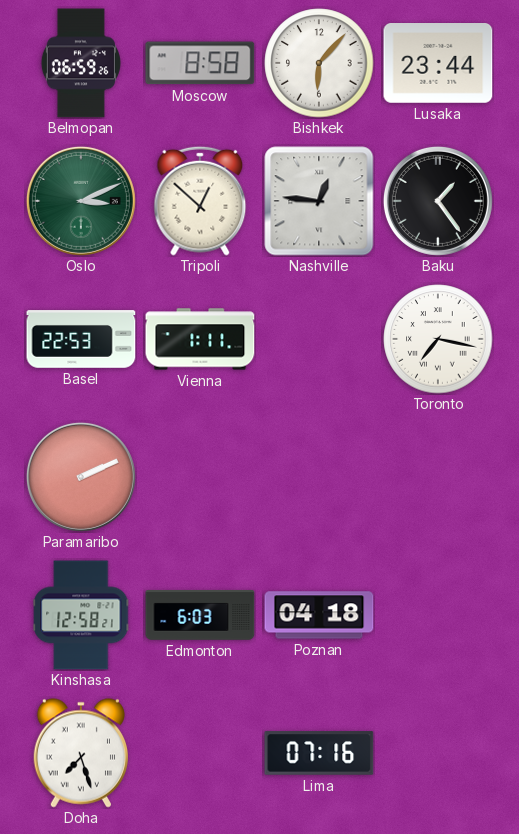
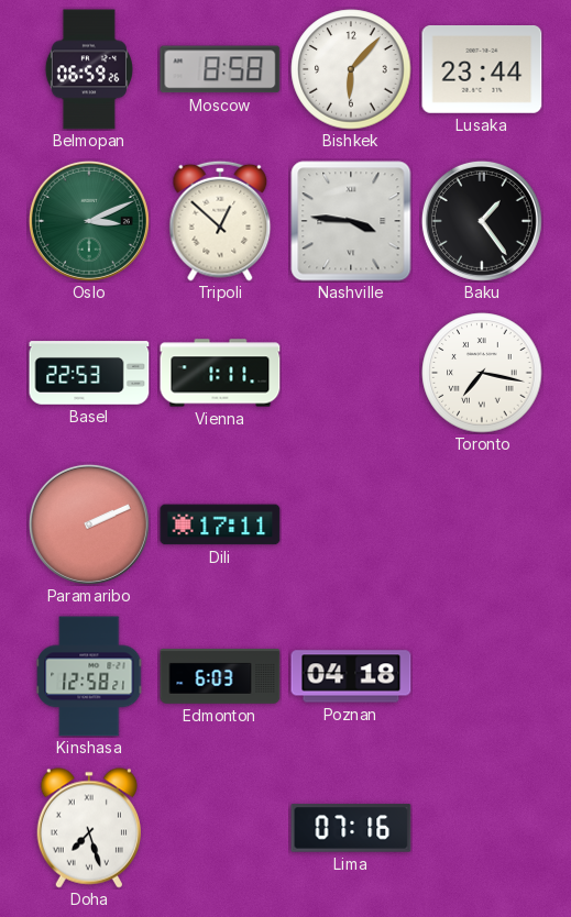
Nashville: 12:46 -> 3:46
Dili: none -> 17:11
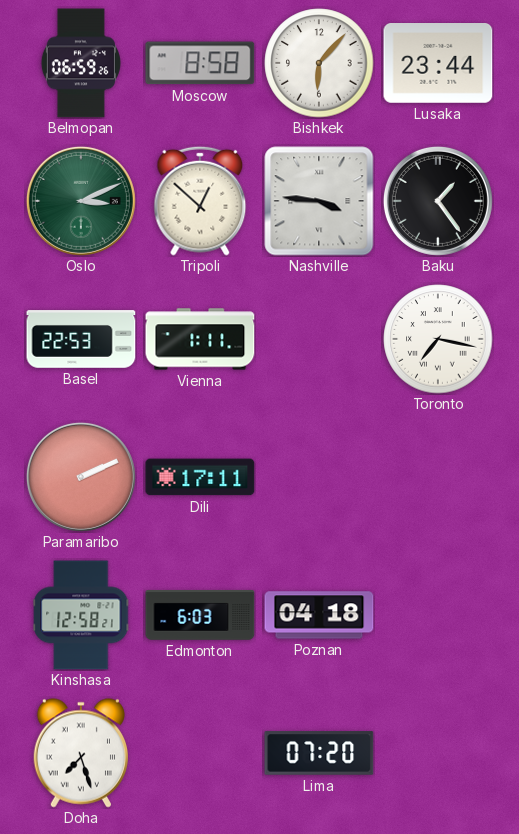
Lima: 07:16 -> 07:20
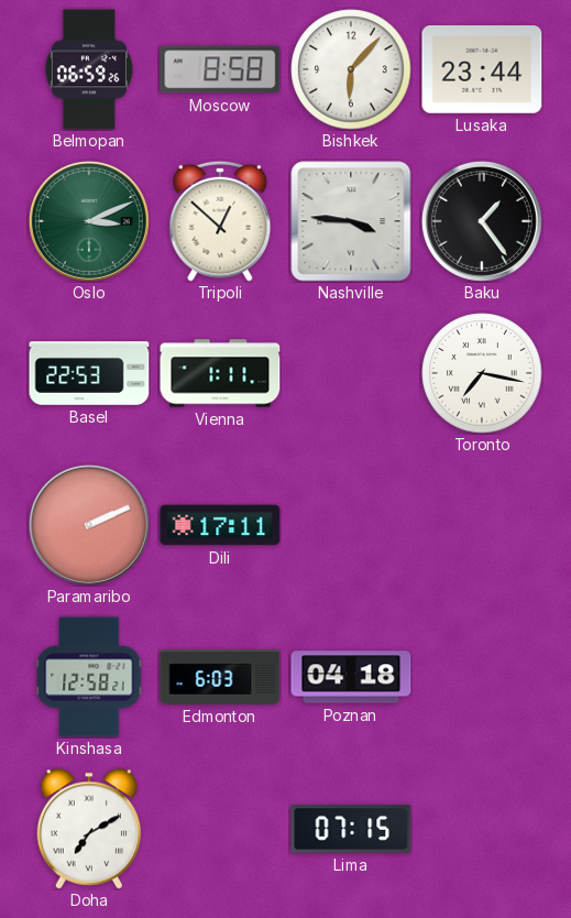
Doha: 7:27 -> 7:10
Lima: 07:20 -> 07:15
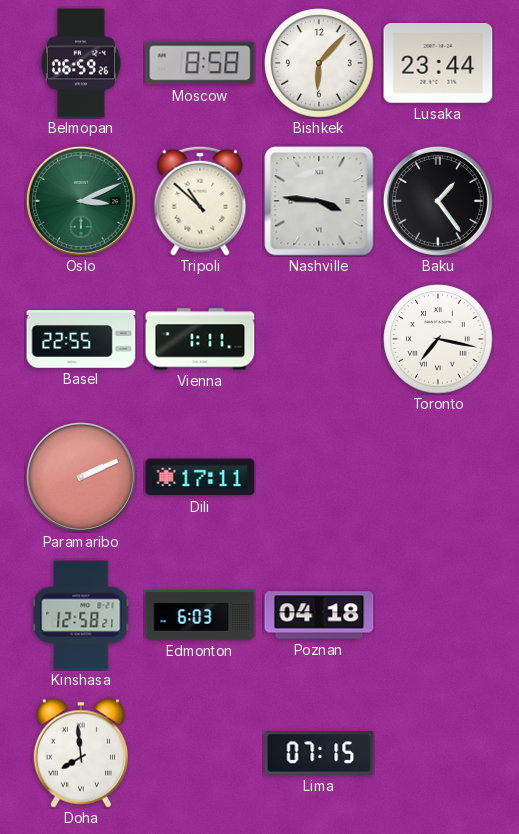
Tripoli: 12:52 -> 10:52
Basel: 22:53 -> 22:55
Doha: 7:10 -> 7:59
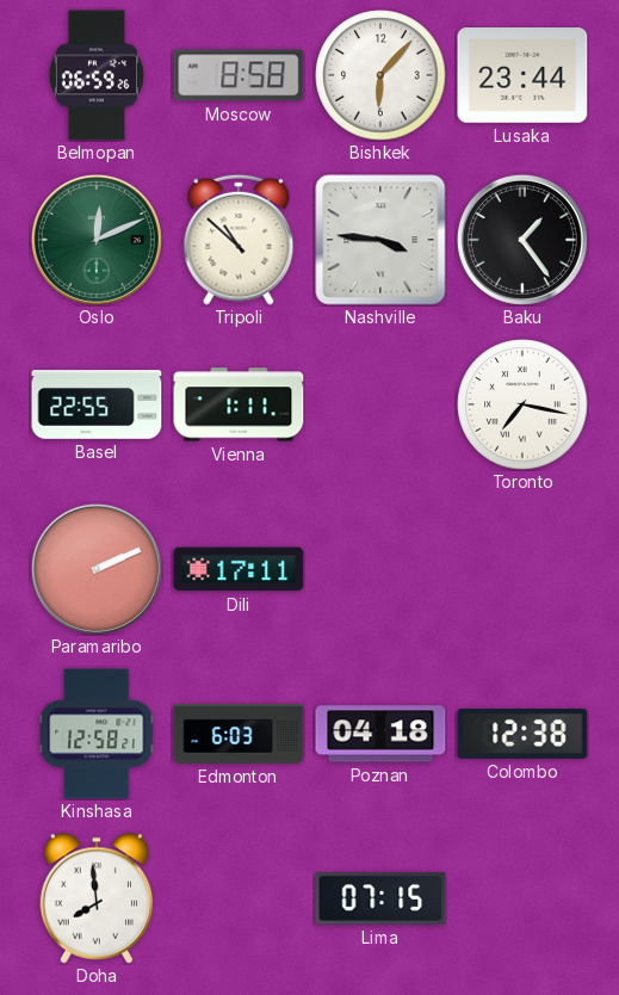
Oslo: 3:11 -> 12:11
Colombo: none -> 12:38
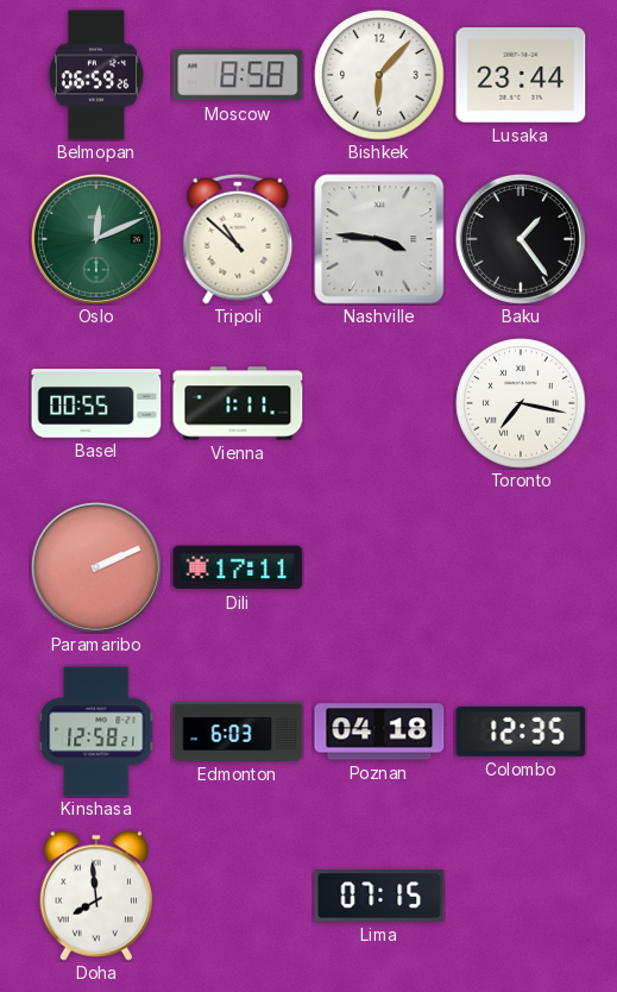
Basel: 22:55 -> 00:55
Colombo: 12:38 -> 12:35
